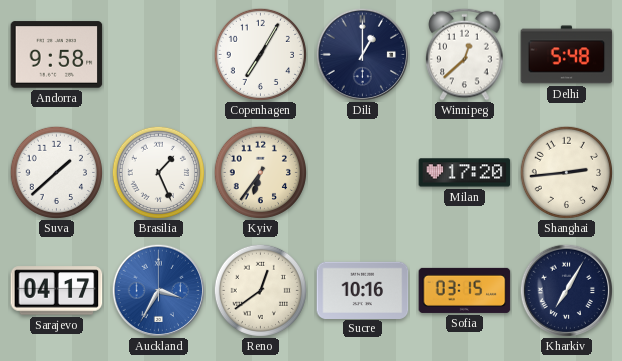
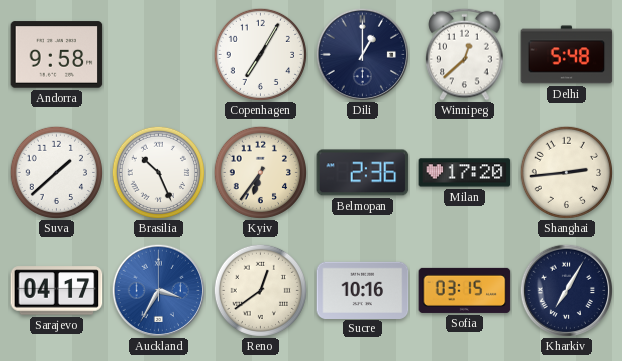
Brasilia: 1:26 -> 10:26
Belmopan: none -> 2:36
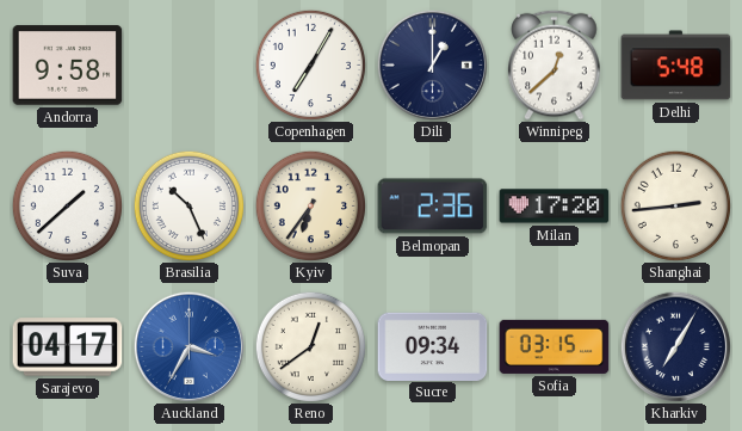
Sucre: 10:16 -> 09:34
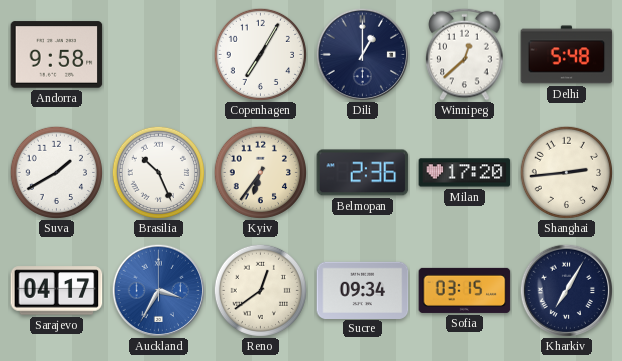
Suva: 1:38 -> 1:40
